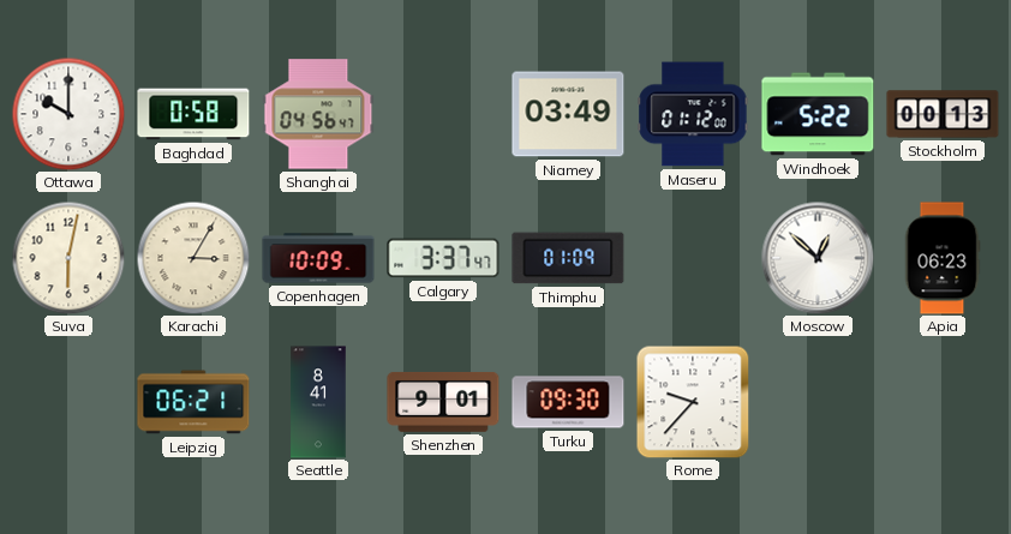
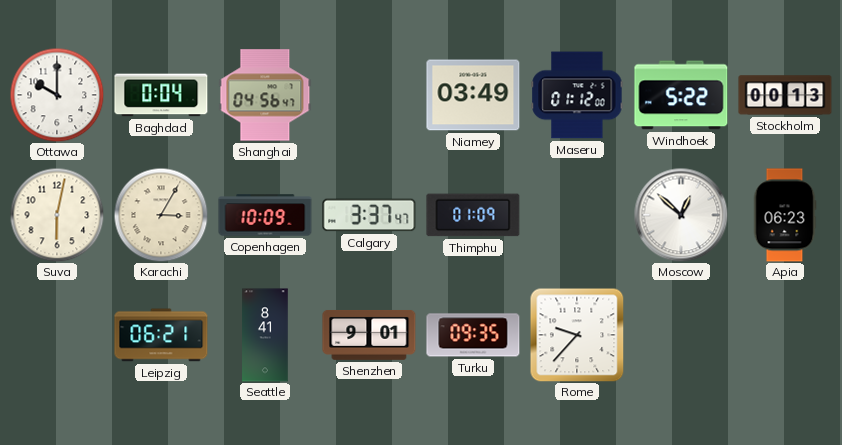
Baghdad: 0:58 -> 0:04
Turku: 09:30 -> 09:35
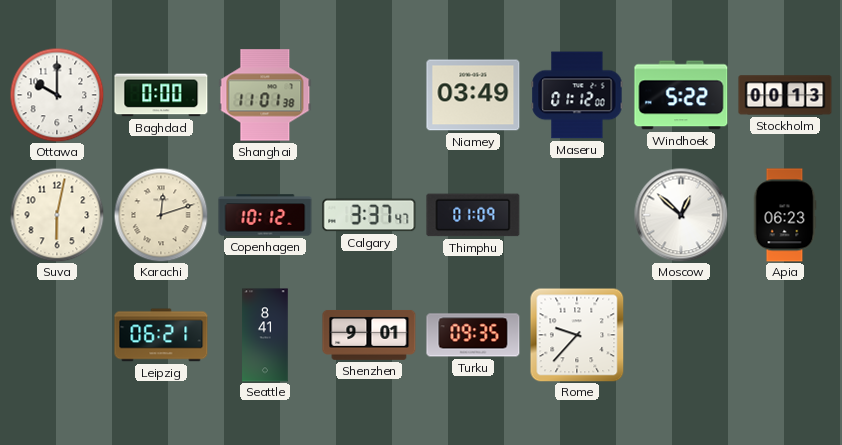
Baghdad: 0:04 -> 0:00
Shanghai: 04:56 -> 11:01
Karachi: 3:05 -> 12:12
Copenhagen: 10:09 -> 10:12
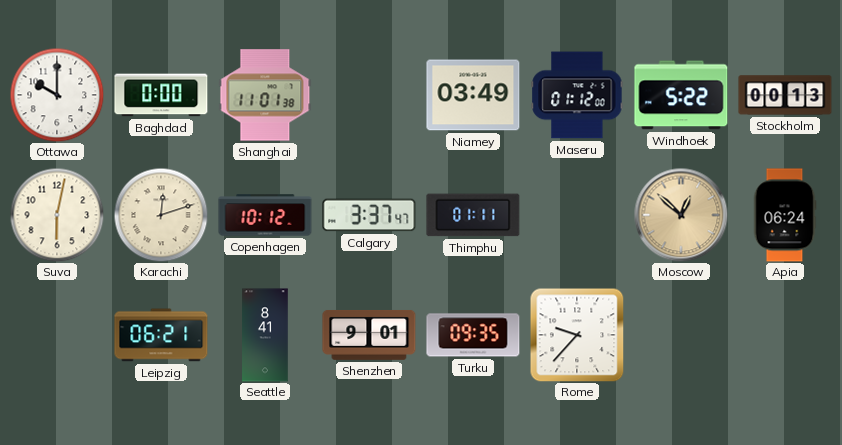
Thimphu: 01:09 -> 01:11
Moscow dial: white -> champagne
Apia: 06:23 -> 06:24
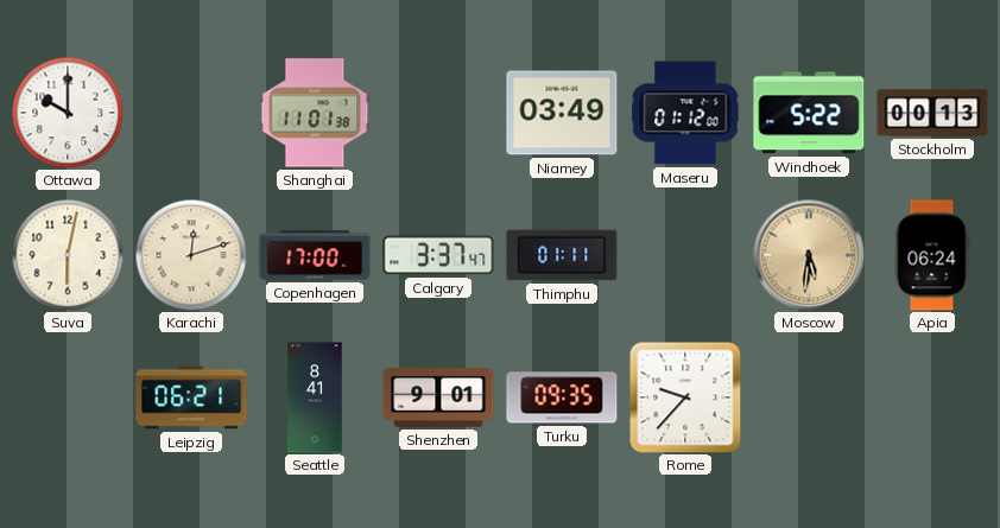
Baghdad: 0:00 -> none
Copenhagen: 10:12 -> 17:00
Moscow: 12:52 -> 5:31
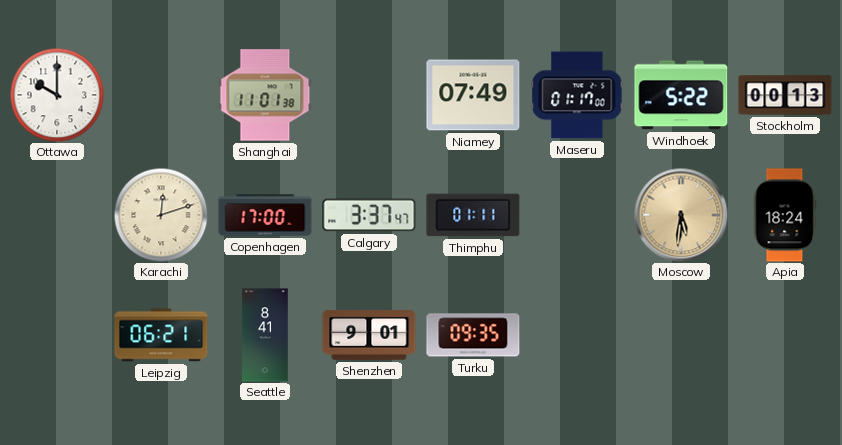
Niamey: 03:49 -> 07:49
Maseru: 01:12 -> 01:17
Suva: 6:02 -> none
Apia: 06:24 -> 18:24
Rome: 9:37 -> none
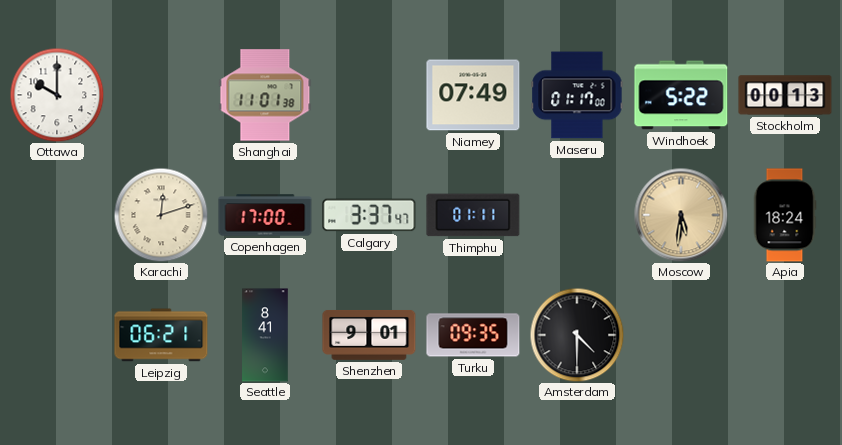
Amsterdam: none -> 4:30
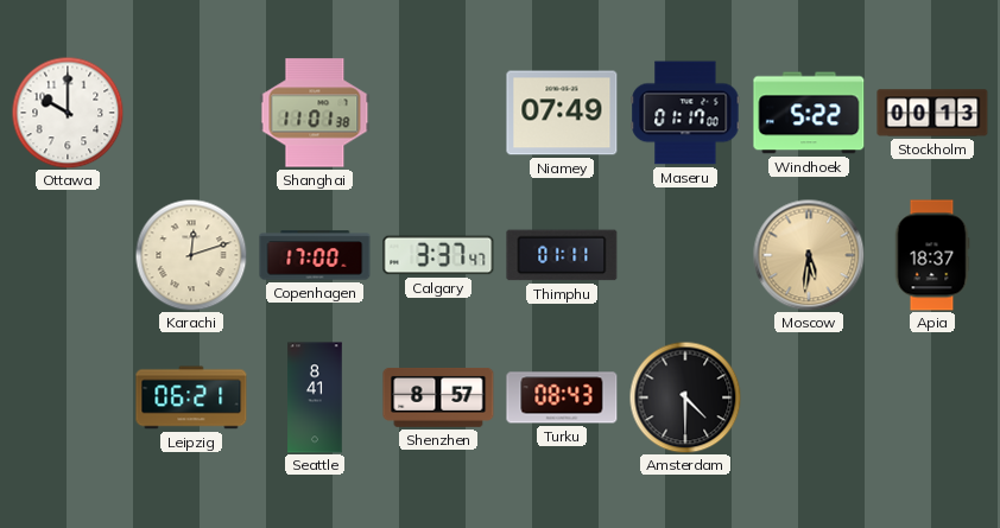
Apia: 18:24 -> 18:37
Shenzhen: 9:01 -> 8:57
Turku: 09:35 -> 08:43
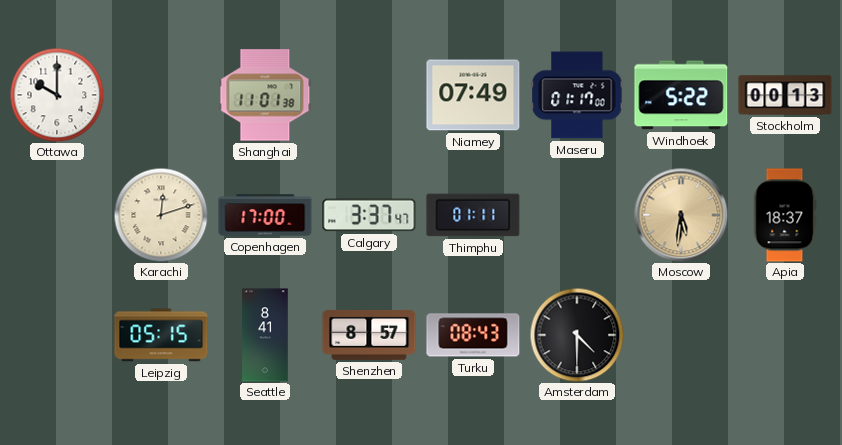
Leipzig: 06:21 -> 05:15
